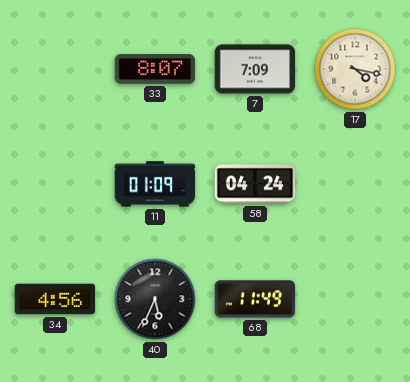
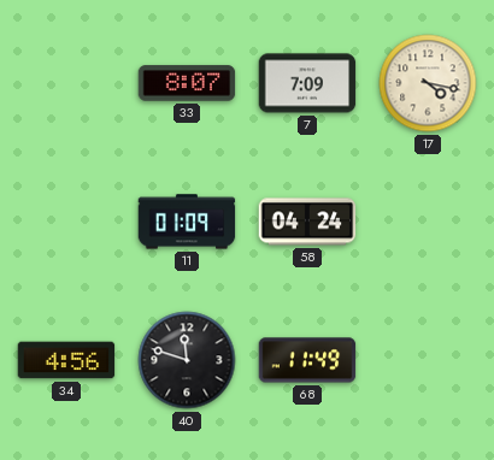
40: 5:34 -> 11:48
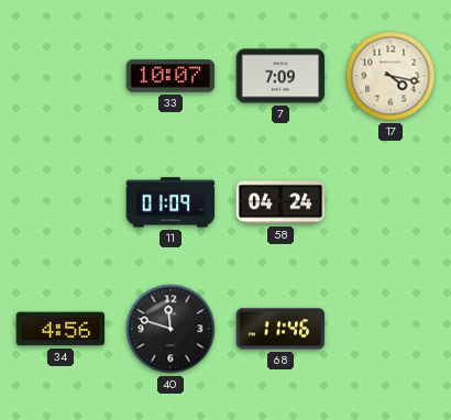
33: 8:07 -> 10:07
68: 11:49 -> 11:46
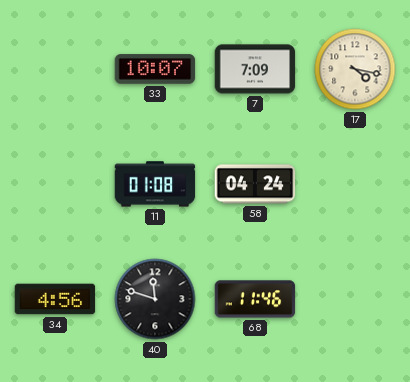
11: 01:09 -> 01:08
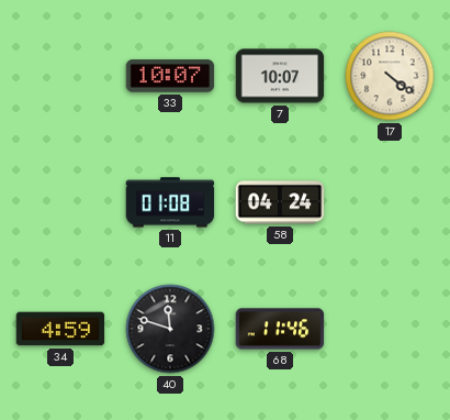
7: 7:09 -> 10:07
17: 4:17 -> 4:21
34: 4:56 -> 4:59
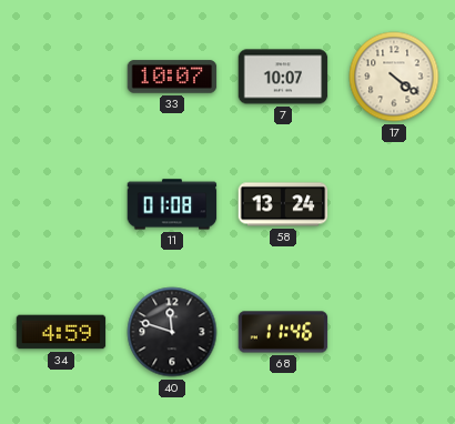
58: 04:24 -> 13:24
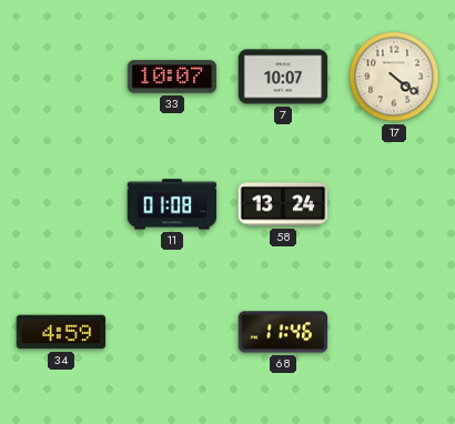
40: 11:48 -> none
